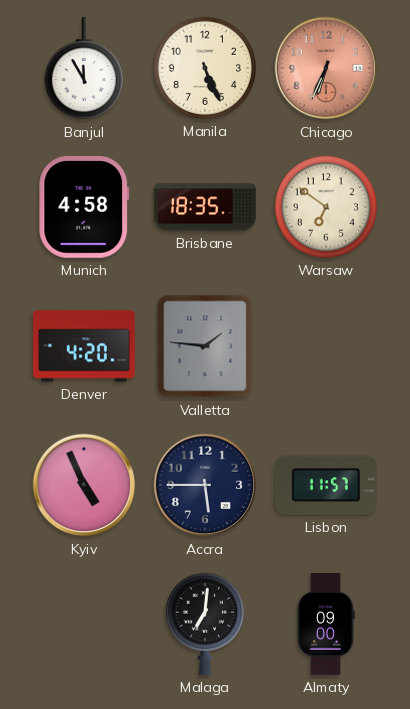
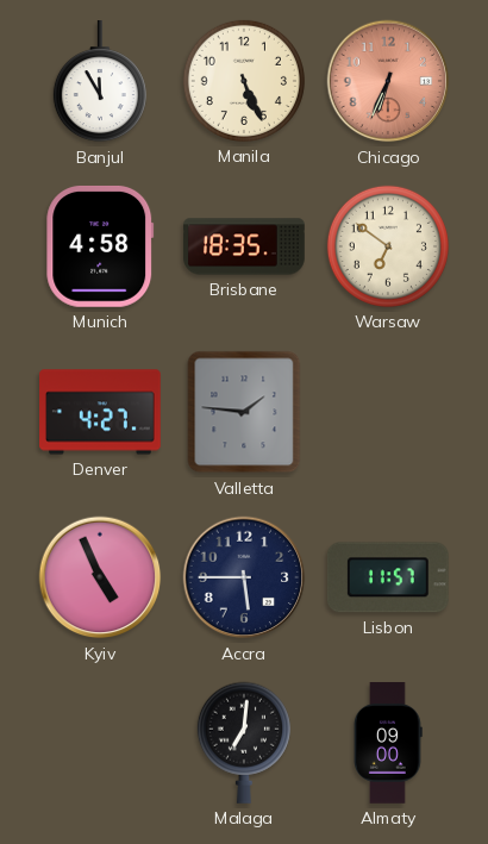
Denver: 4:20 -> 4:27
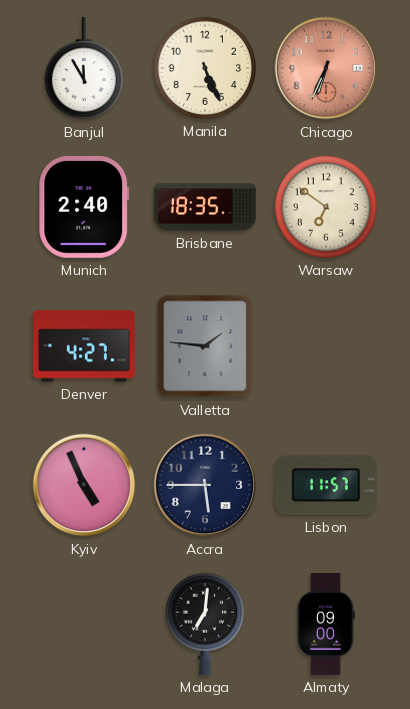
Munich: 4:58 -> 2:40
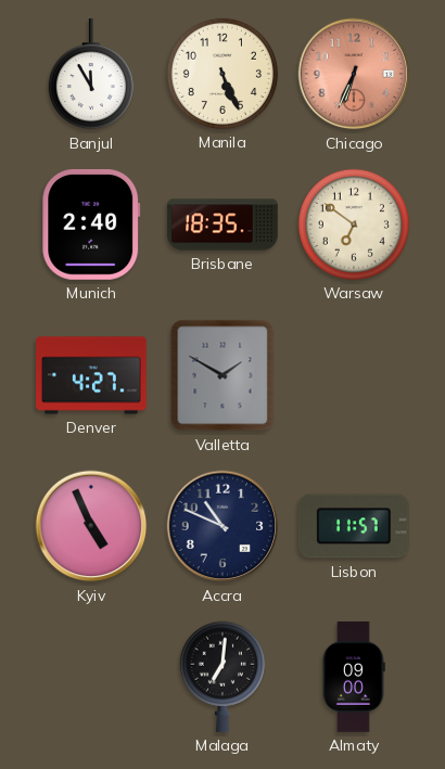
Valletta: 1:46 -> 1:50
Accra: 5:45 -> 10:49
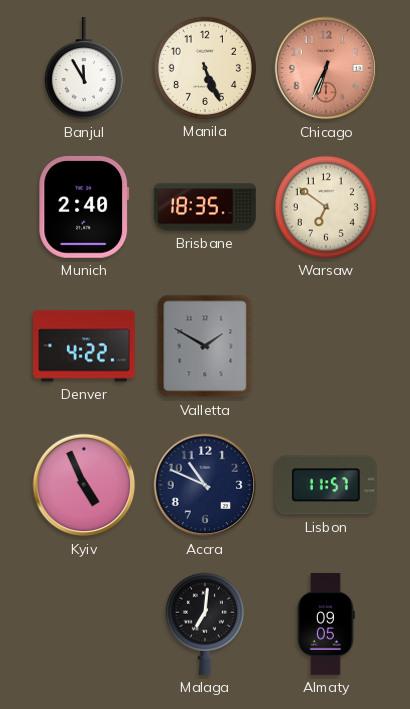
Denver: 4:27 -> 4:22
Almaty: 09:00 -> 09:05
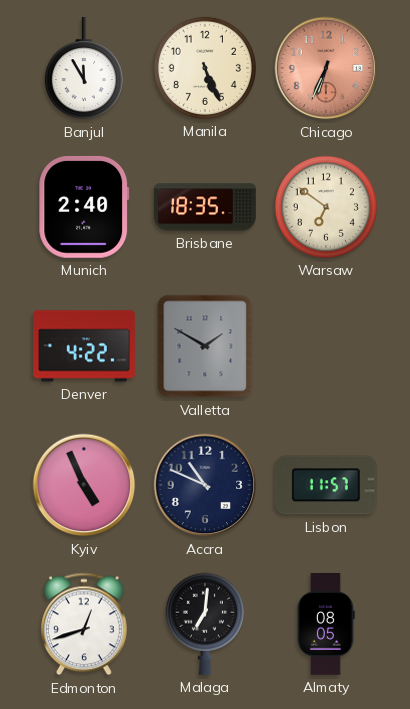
Edmonton: none -> 12:42
Almaty: 09:05 -> 08:05
